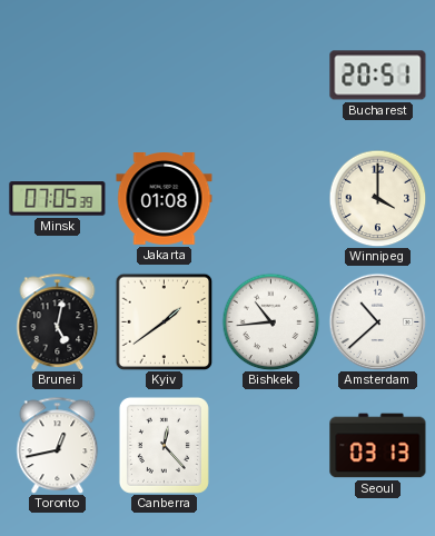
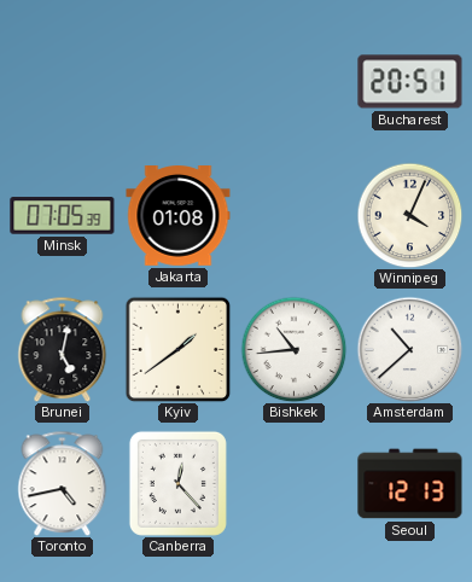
Winnipeg: 4:00 -> 4:04
Toronto: 12:43 -> 4:43
Seoul: 03:13 -> 12:13
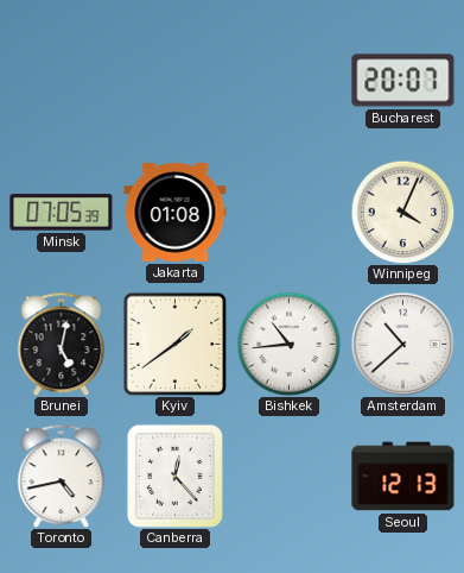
Bucharest: 20:51 -> 20:07
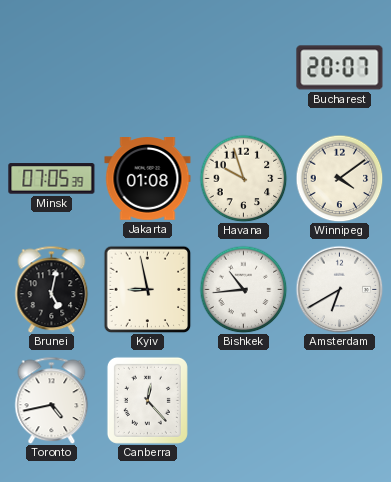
Havana: none -> 9:57
Winnipeg: 4:04 -> 4:09
Kyiv: 1:39 -> 8:58
Amsterdam: 10:38 -> 6:40
Seoul: 12:13 -> none
